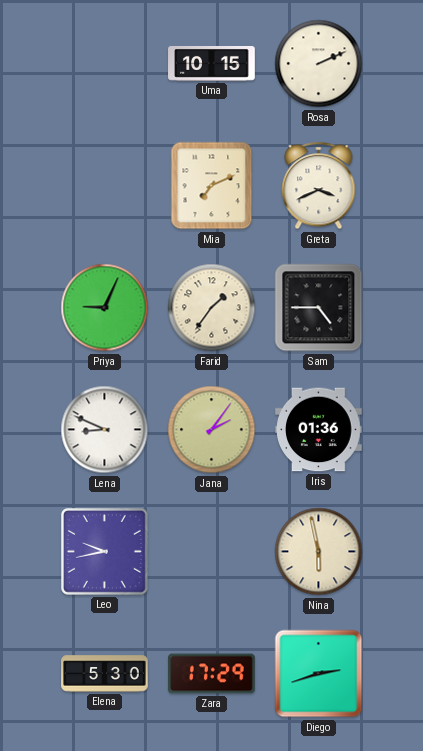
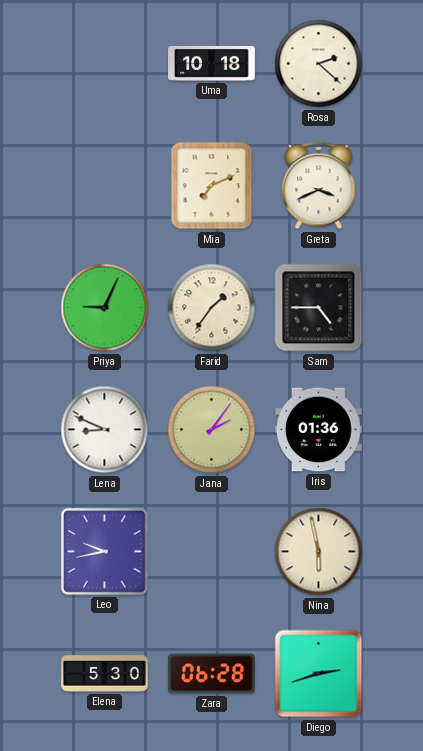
Uma: 10:15 -> 10:18
Rosa: 2:11 -> 2:22
Zara: 17:29 -> 06:28
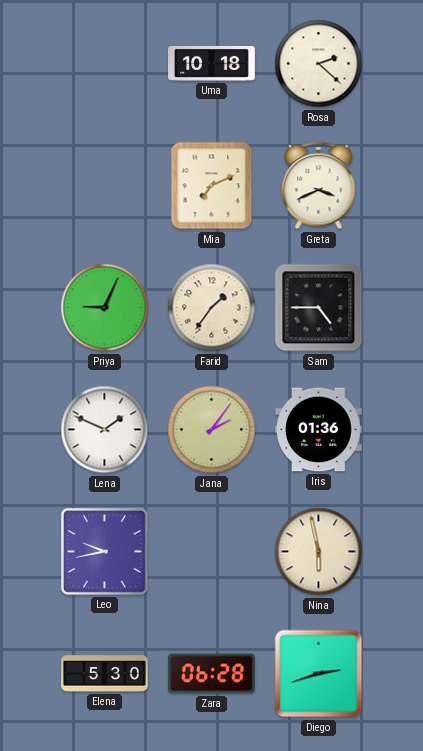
Lena: 8:49 -> 1:49
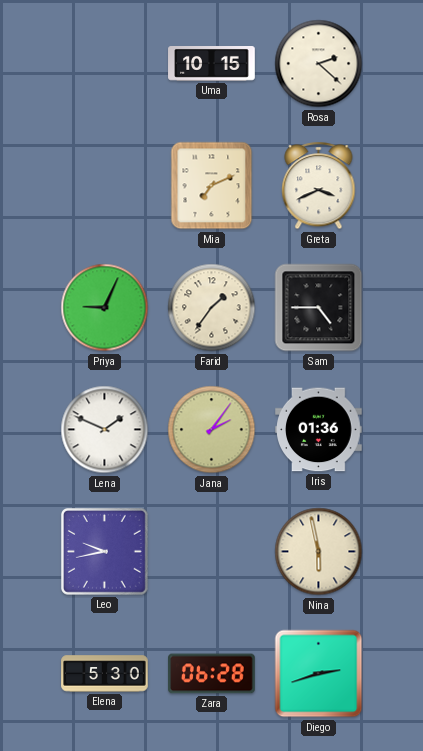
Uma: 10:18 -> 10:15
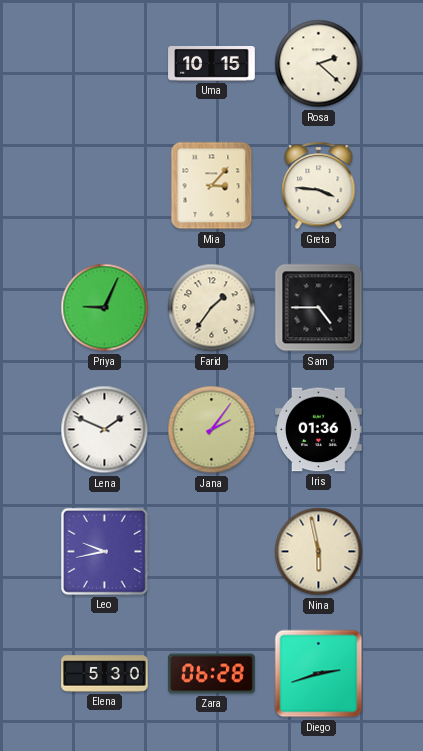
Mia: 7:11 -> 3:07
Greta: 3:41 -> 3:46
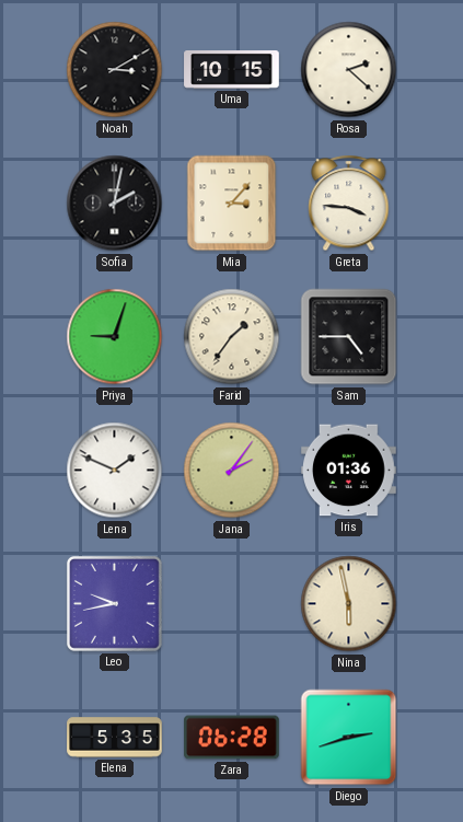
Noah: none -> 3:10
Sofia: none -> 2:02
Priya: 9:04 -> 9:03
Elena: 5:30 -> 5:35
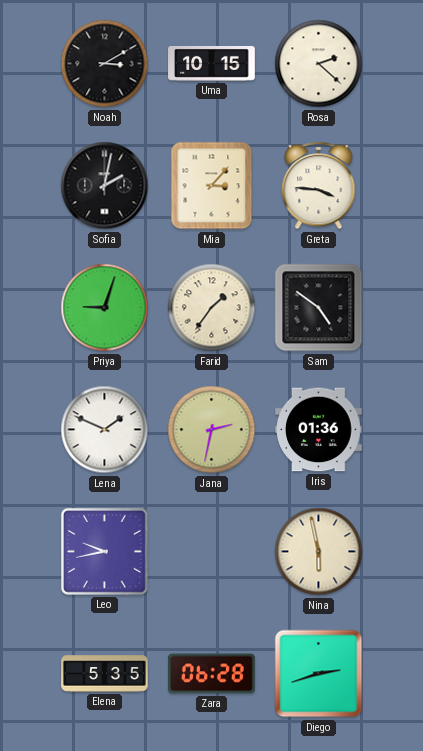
Sam: 4:45 -> 4:51
Jana: 2:06 -> 2:32
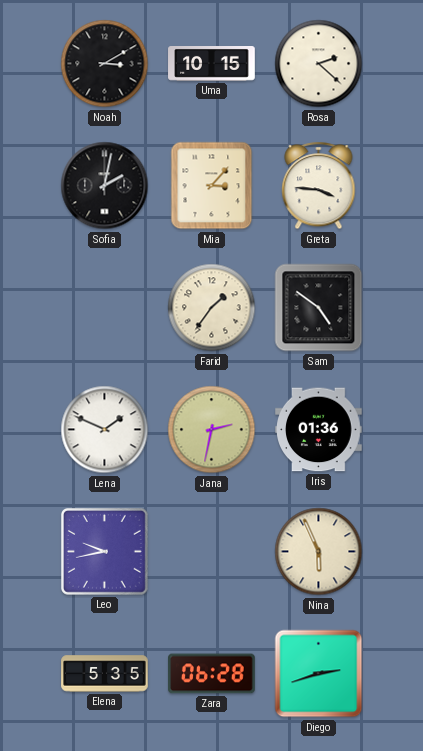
Priya: 9:03 -> none
Nina: 5:58 -> 5:56
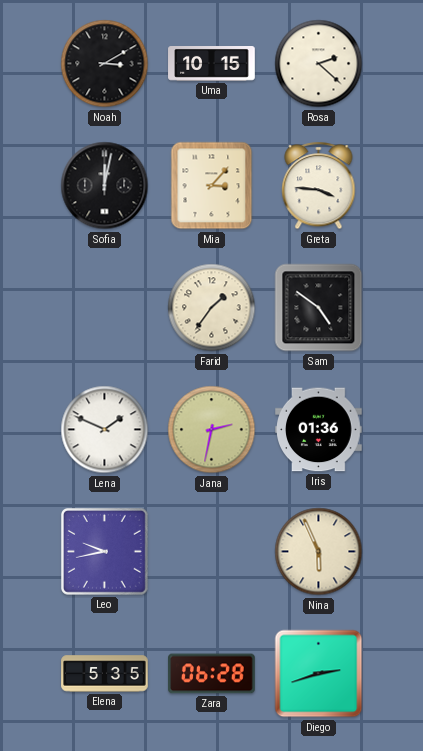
Sofia: 2:02 -> 12:02
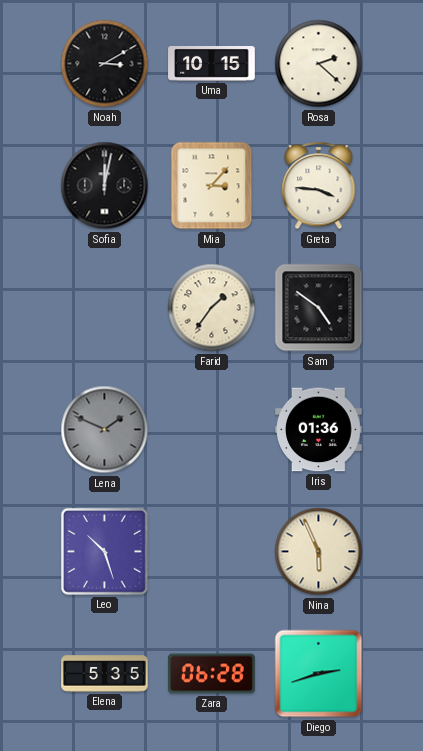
Lena dial: white -> grey
Jana: 2:32 -> none
Leo: 9:43 -> 10:27
